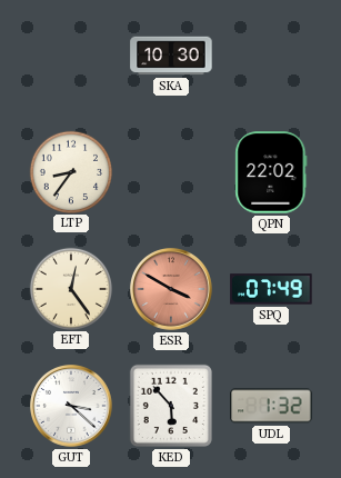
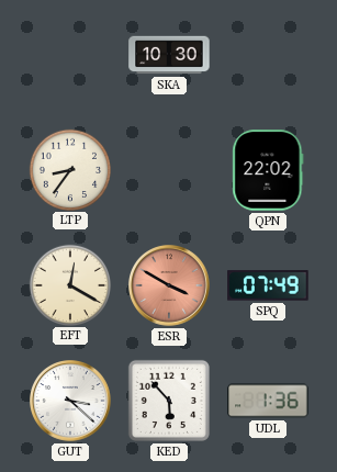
EFT: 12:24 -> 12:20
UDL: 1:32 -> 1:36
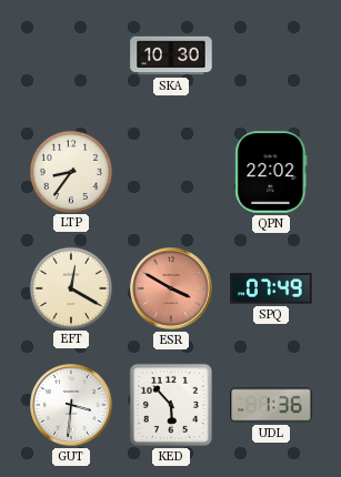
GUT: 3:22 -> 3:31
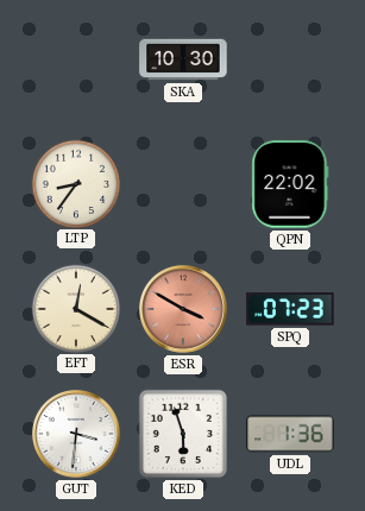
SPQ: 07:49 -> 07:23
KED: 5:53 -> 5:57
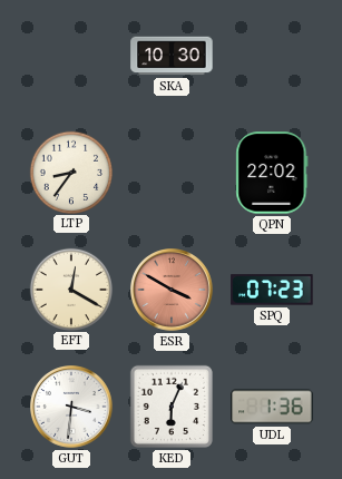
KED: 5:57 -> 6:04
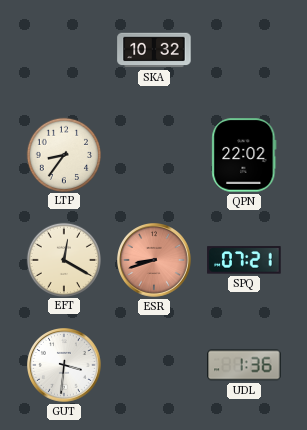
SKA: 10:30 -> 10:32
ESR: 3:50 -> 8:42
SPQ: 07:23 -> 07:21
KED: 6:04 -> none
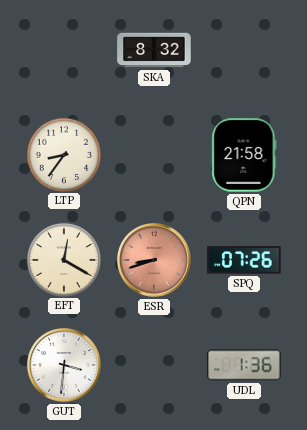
SKA: 10:32 -> 8:32
QPN: 22:02 -> 21:58
SPQ: 07:21 -> 07:26
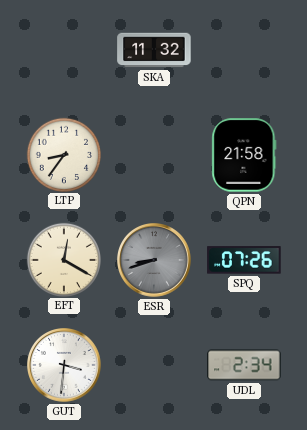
SKA: 8:32 -> 11:32
ESR dial: salmon -> grey
UDL: 1:36 -> 2:34
